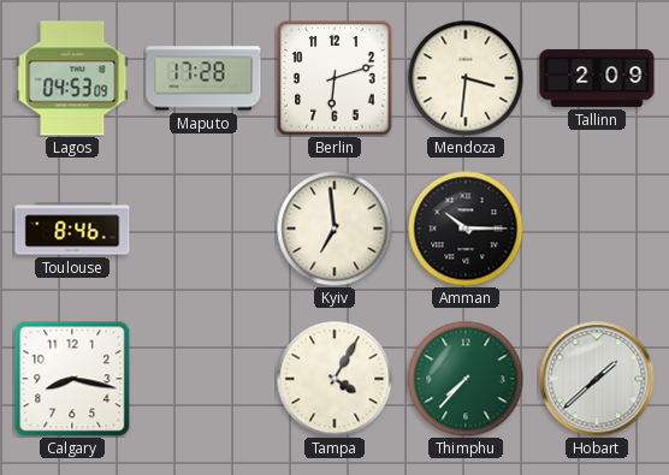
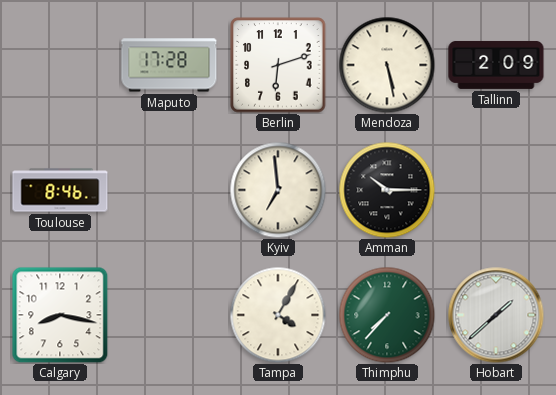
Lagos: 04:53 -> none
Mendoza: 3:31 -> 5:28
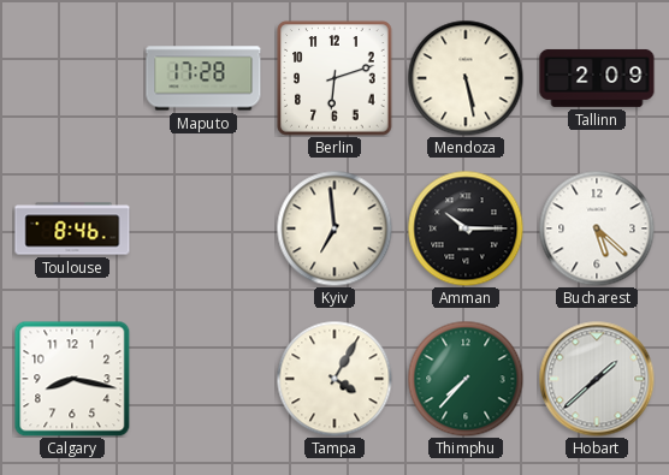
Bucharest: none -> 5:22
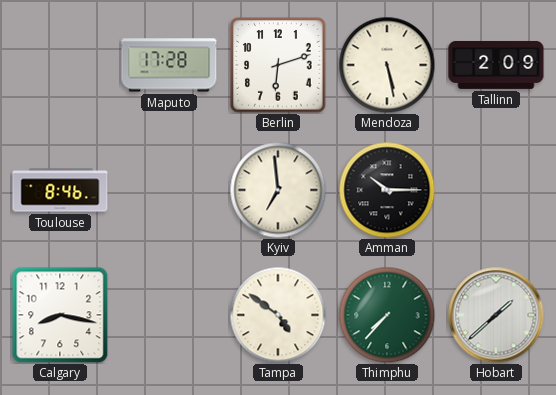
Bucharest: 5:22 -> none
Tampa: 4:05 -> 4:51
